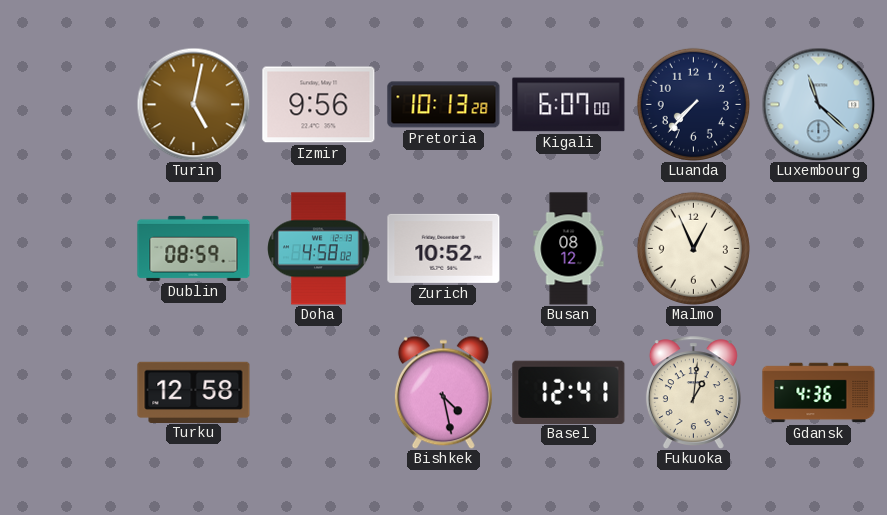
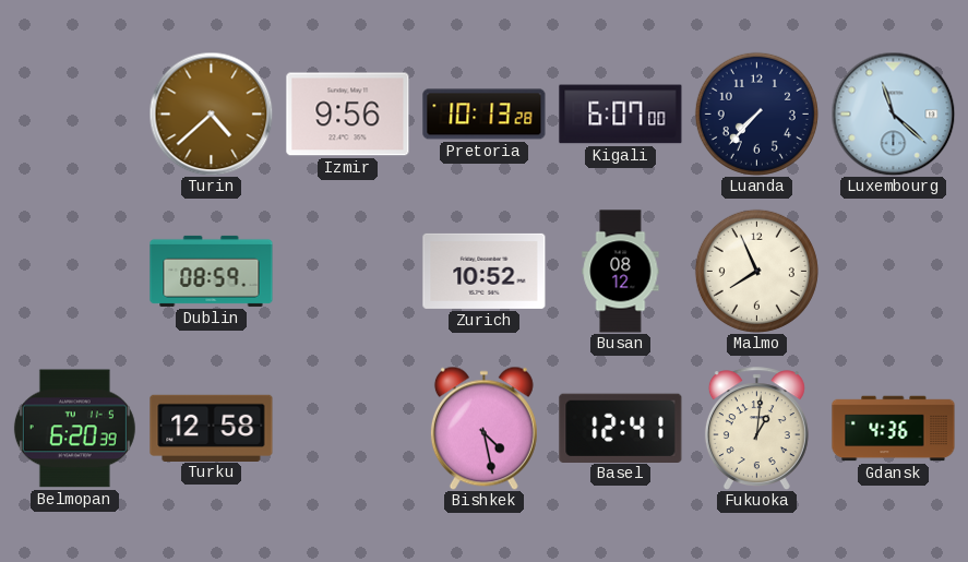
Turin: 5:02 -> 4:38
Doha: 4:58 -> none
Malmo: 12:56 -> 7:56
Belmopan: none -> 6:20
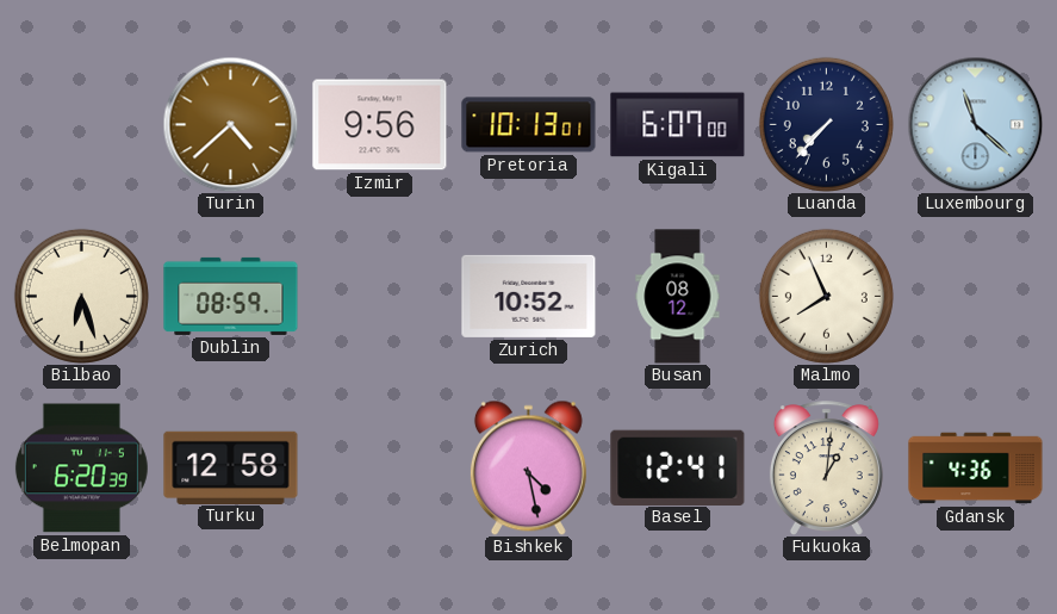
Pretoria: 10:13:28 -> 10:13:01
Bilbao: none -> 6:27
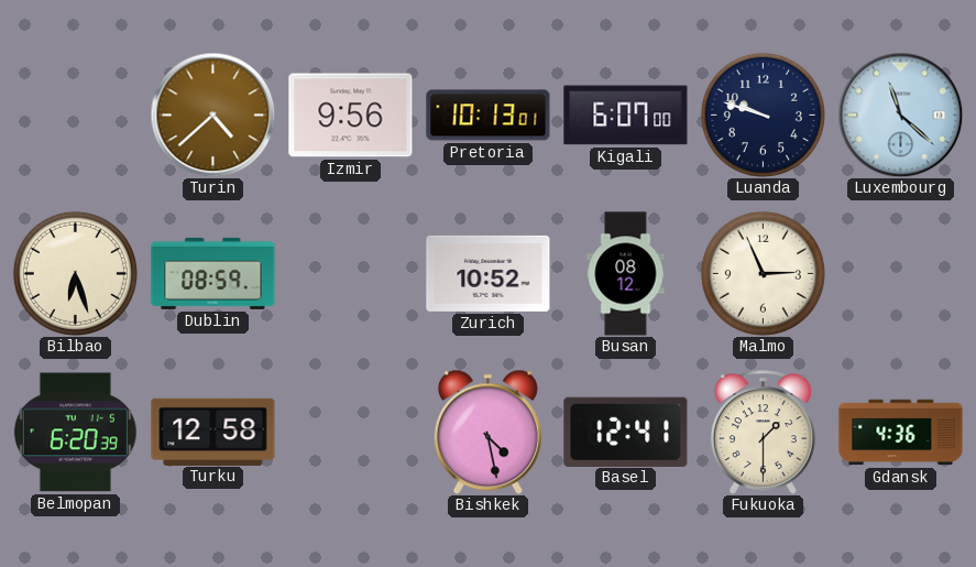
Luanda: 7:37 -> 9:48
Malmo: 7:56 -> 2:56
Fukuoka: 1:01 -> 1:30
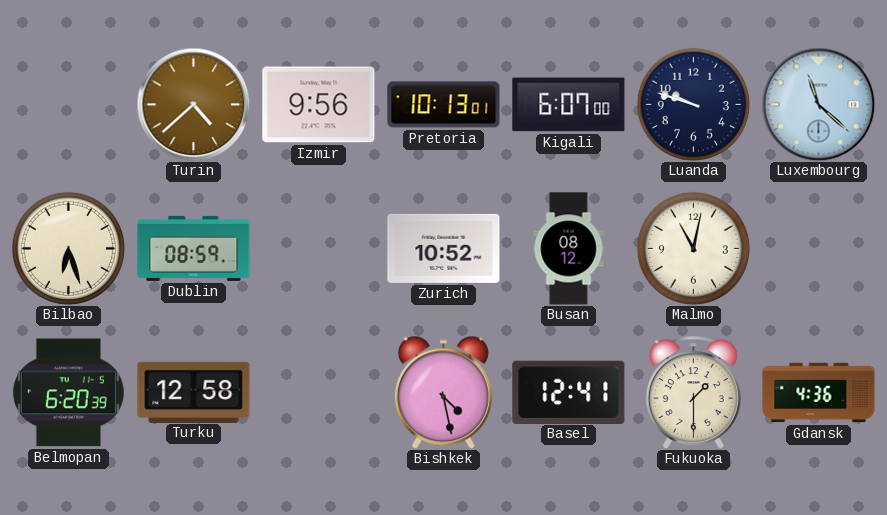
Malmo: 2:56 -> 11:02
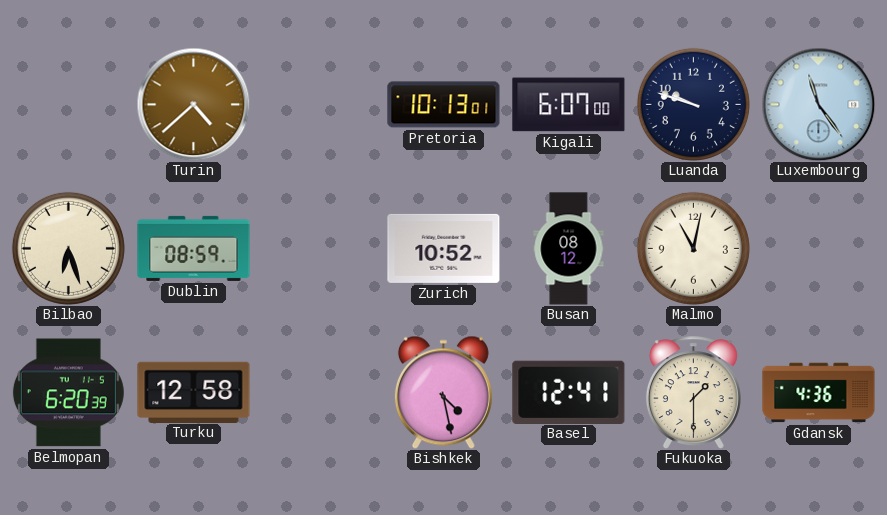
Izmir: 9:56 -> none
Luxembourg: 11:22 -> 11:24
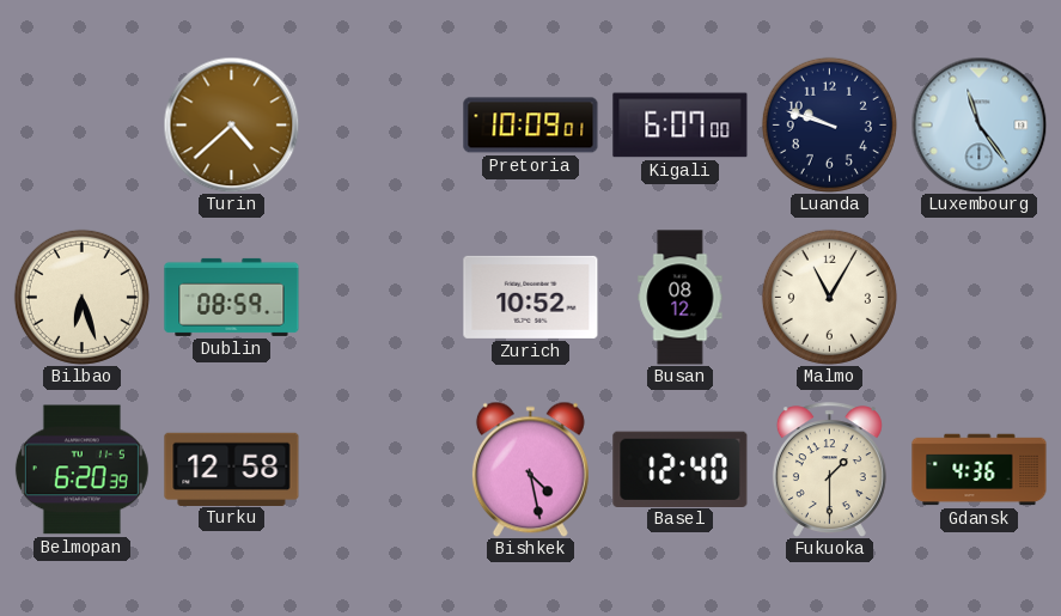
Pretoria: 10:13 -> 10:09
Malmo: 11:02 -> 11:05
Basel: 12:41 -> 12:40
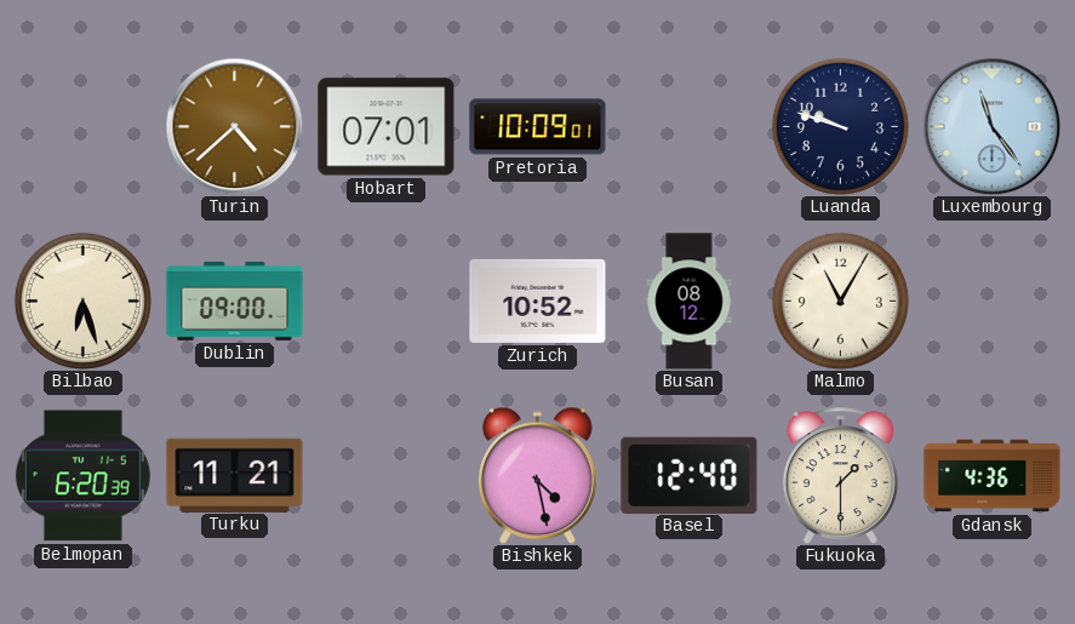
Hobart: none -> 07:01
Kigali: 6:07 -> none
Dublin: 08:59 -> 09:00
Turku: 12:58 -> 11:21
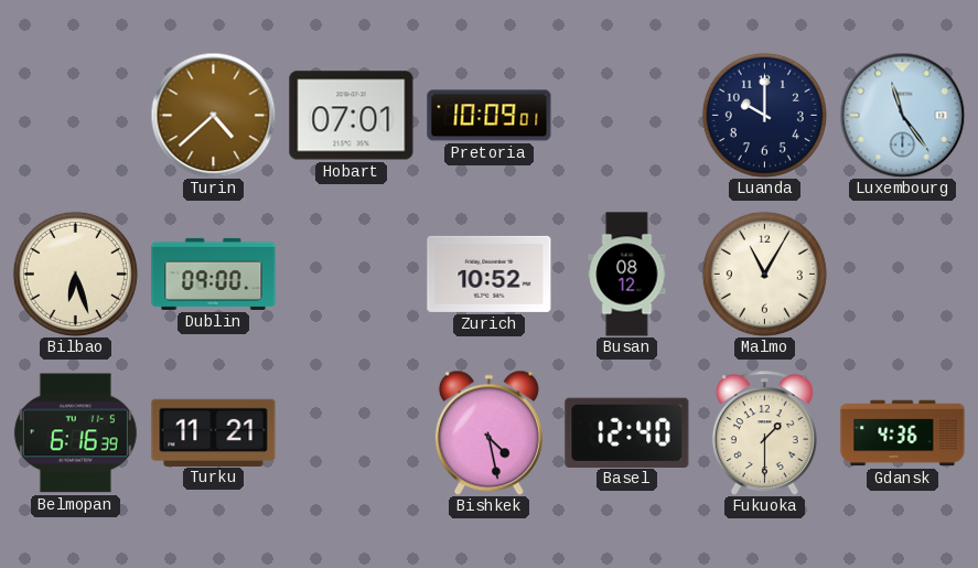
Luanda: 9:48 -> 10:00
Belmopan: 6:20 -> 6:16
